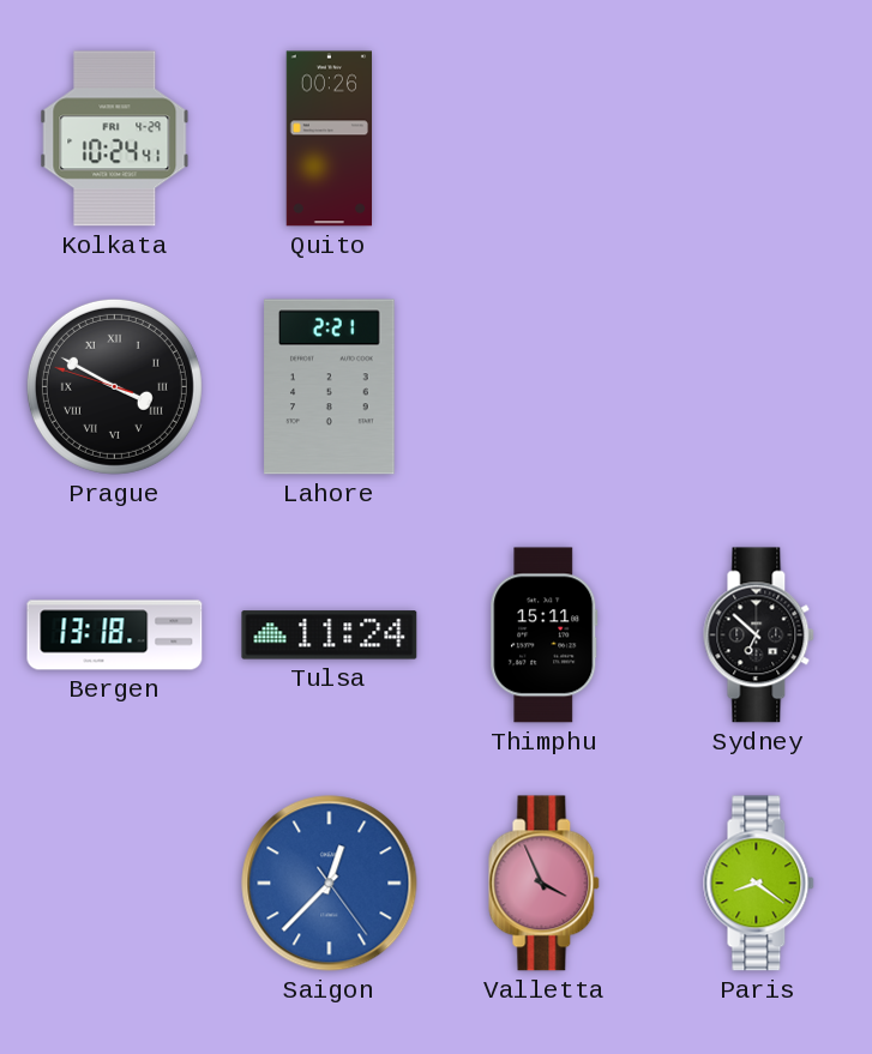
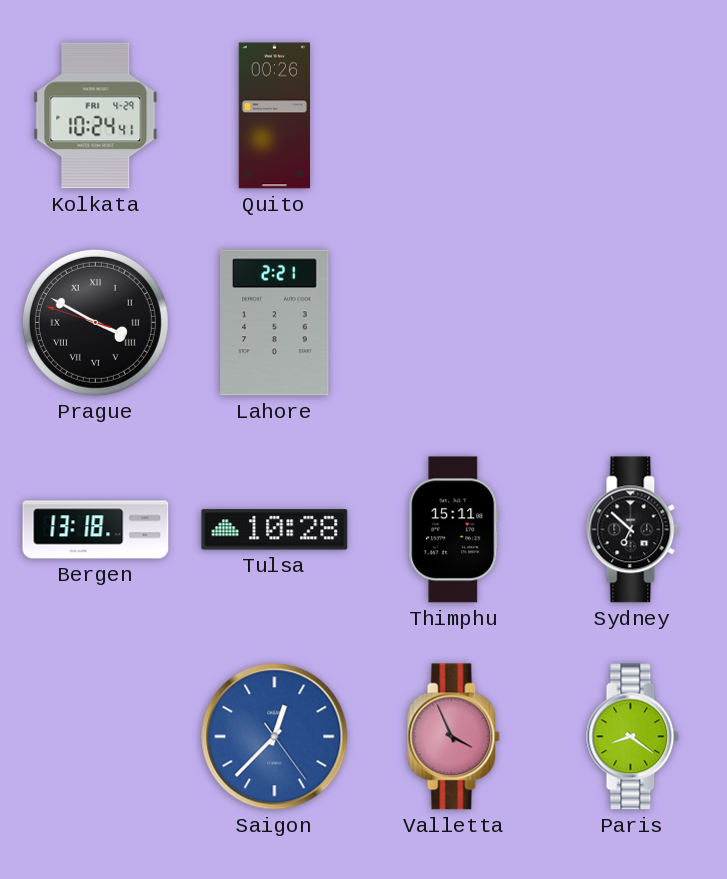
Tulsa: 11:24 -> 10:28
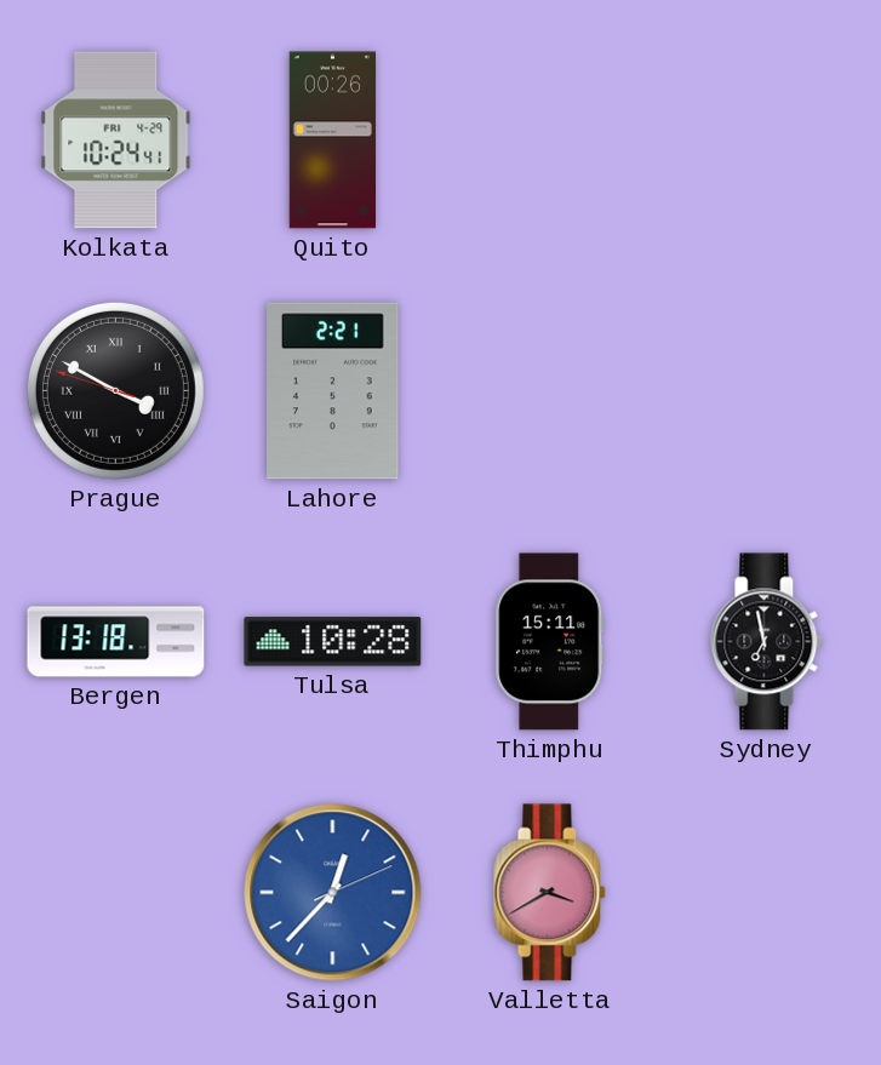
Sydney: 6:52 -> 6:58
Saigon: 12:37:24 -> 12:37:11
Valletta: 3:56 -> 3:40
Paris: 8:21 -> none
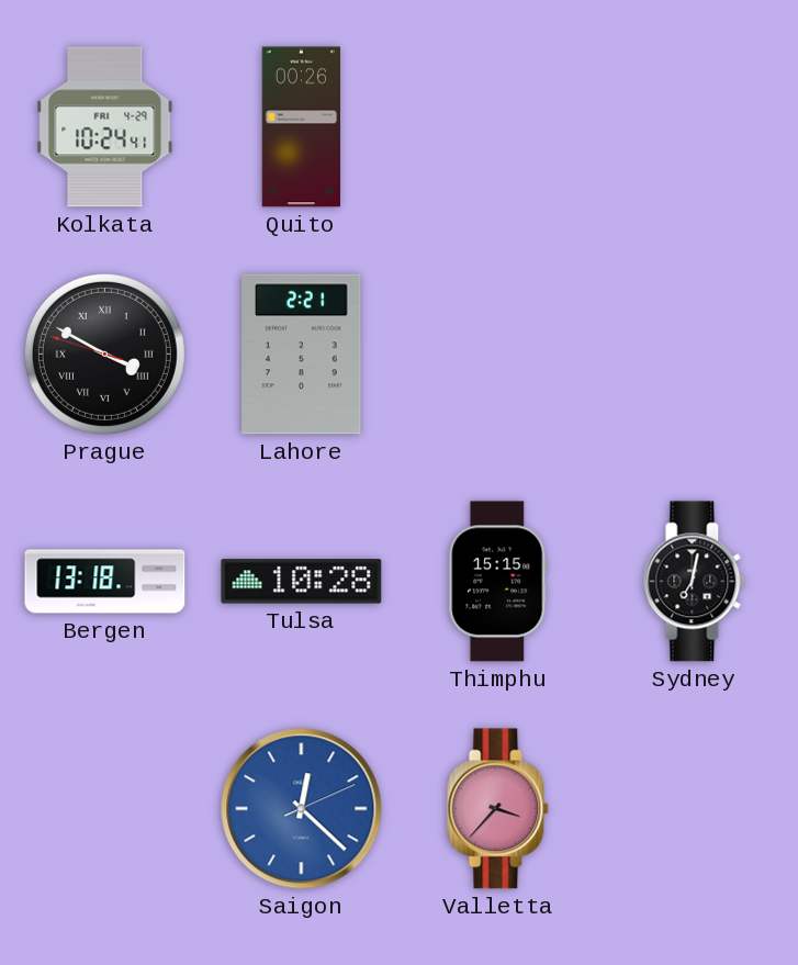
Thimphu: 15:11 -> 15:15
Sydney: 6:58 -> 7:02
Saigon: 12:37 -> 12:22
Valletta: 3:40 -> 3:37
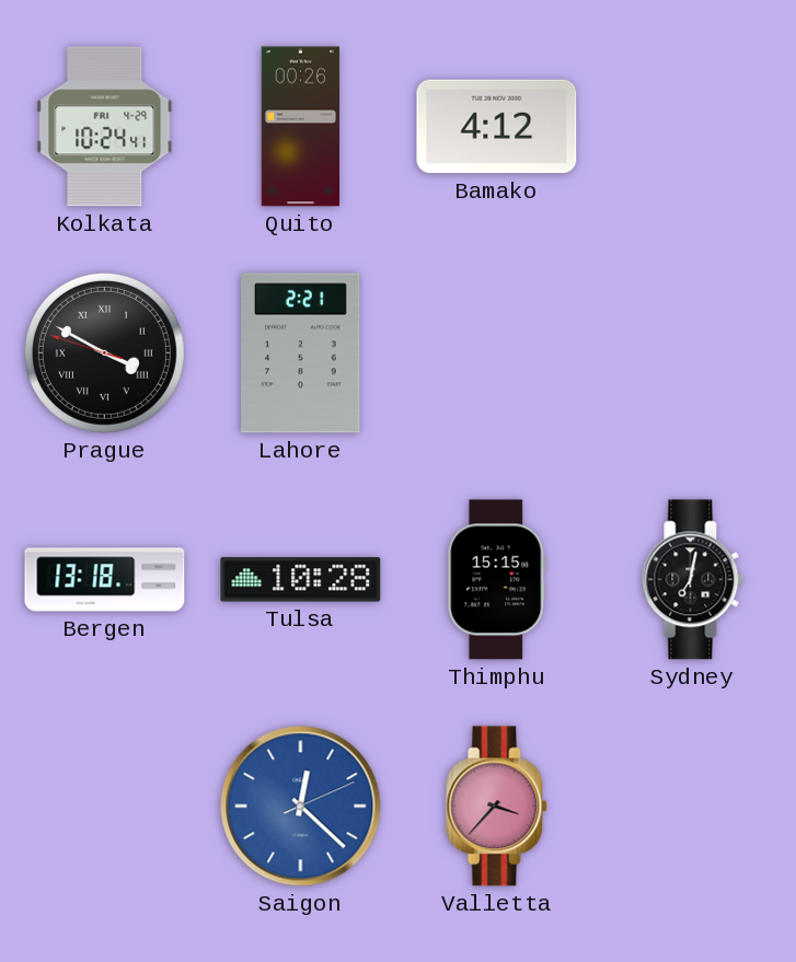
Bamako: none -> 4:12
